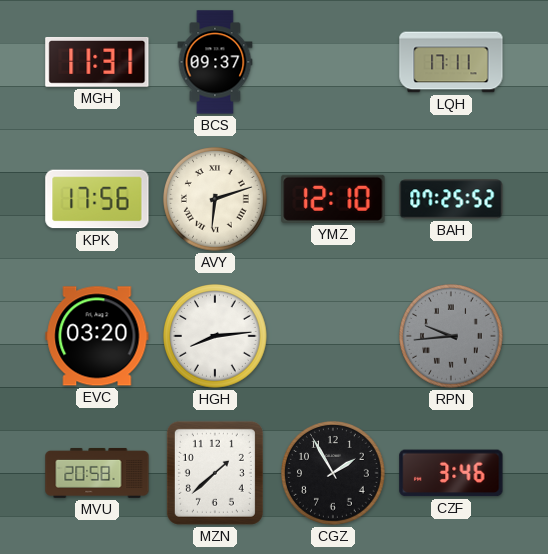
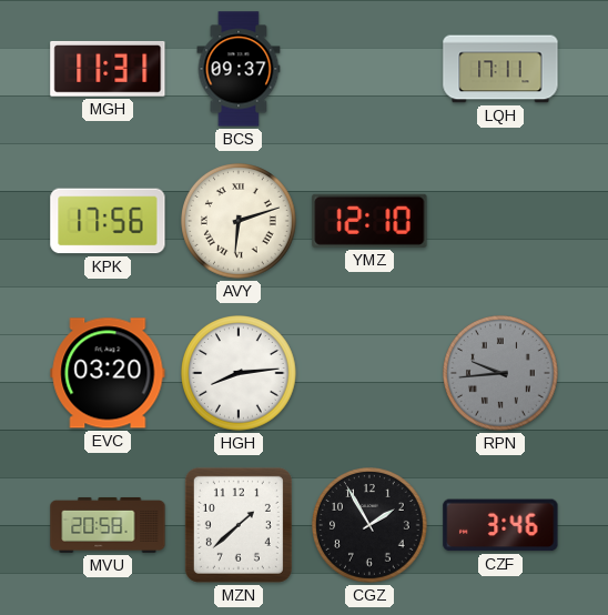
BAH: 07:25 -> none
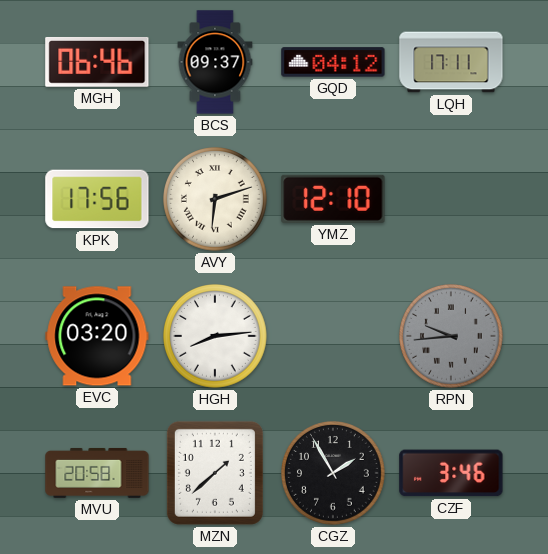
MGH: 11:31 -> 06:46
GQD: none -> 04:12
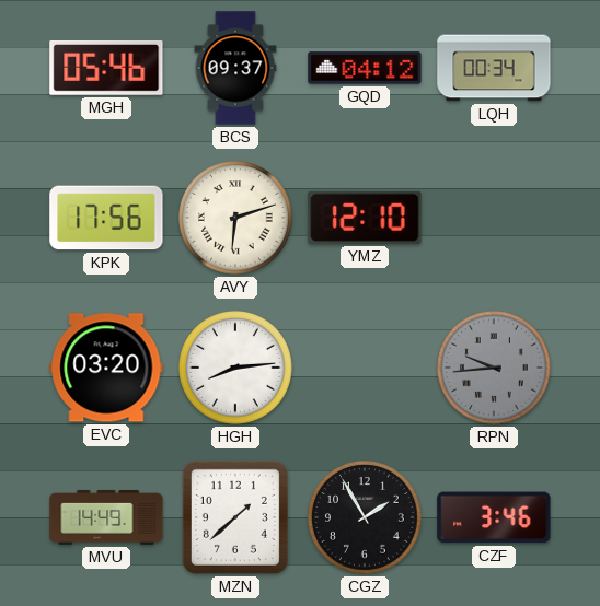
MGH: 06:46 -> 05:46
LQH: 17:11 -> 00:34
MVU: 20:58 -> 14:49
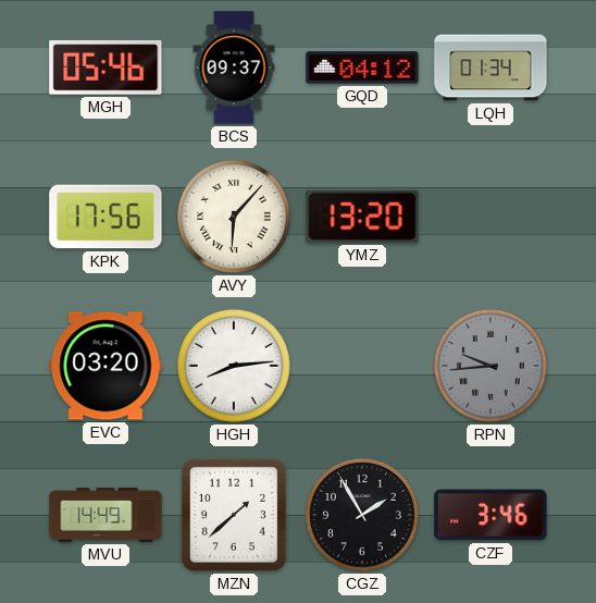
LQH: 00:34 -> 01:34
AVY: 6:12 -> 6:07
YMZ: 12:10 -> 13:20
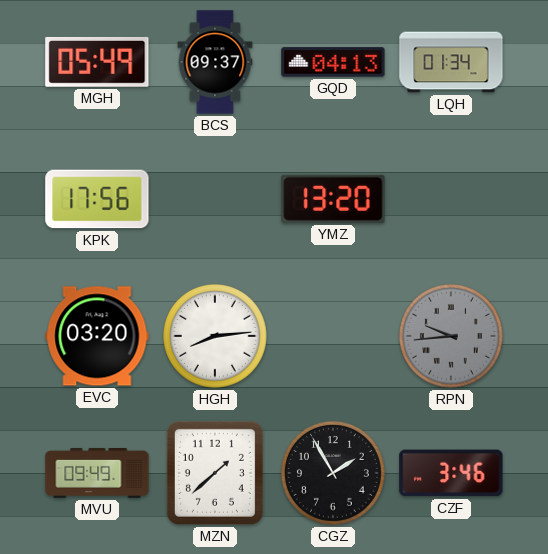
MGH: 05:46 -> 05:49
GQD: 04:12 -> 04:13
AVY: 6:07 -> none
MVU: 14:49 -> 09:49
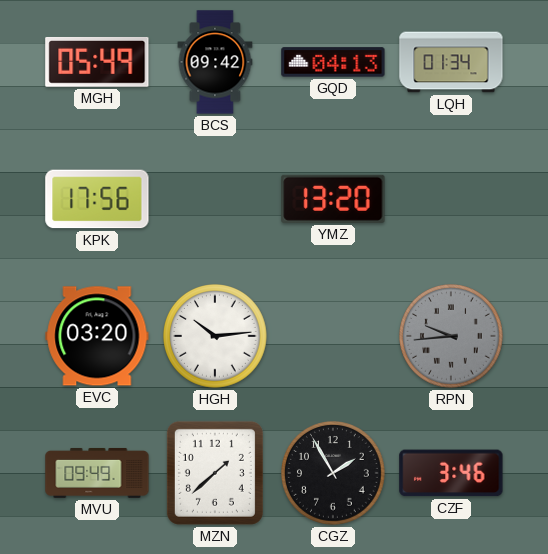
BCS: 09:37 -> 09:42
HGH: 8:14 -> 10:14
